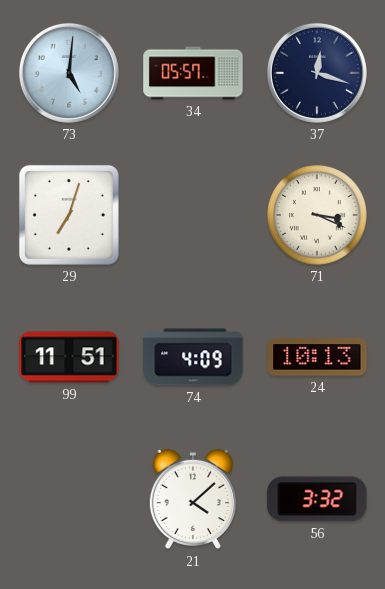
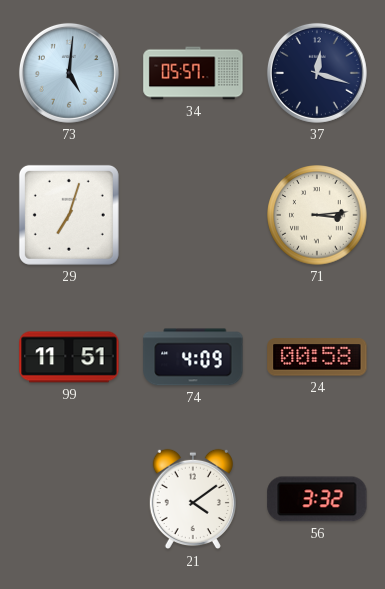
71: 3:19 -> 3:14
24: 10:13 -> 00:58
21: 4:08 -> 4:09
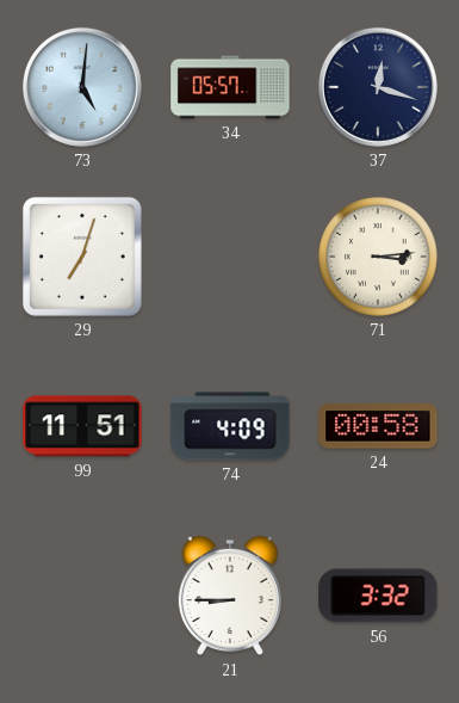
21: 4:09 -> 8:45
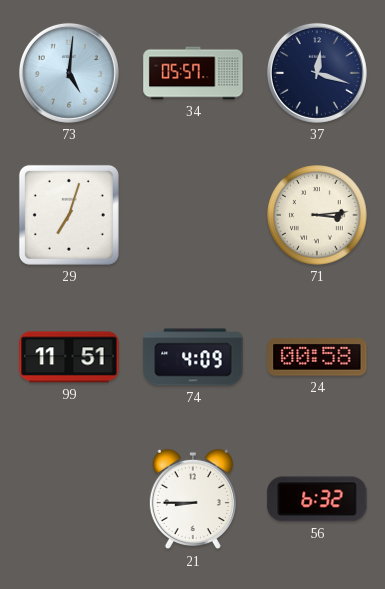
56: 3:32 -> 6:32
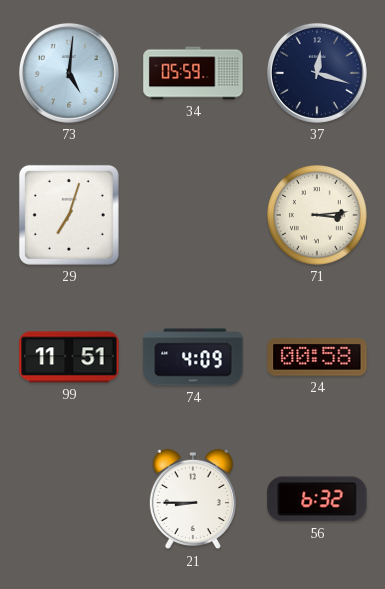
34: 05:57 -> 05:59
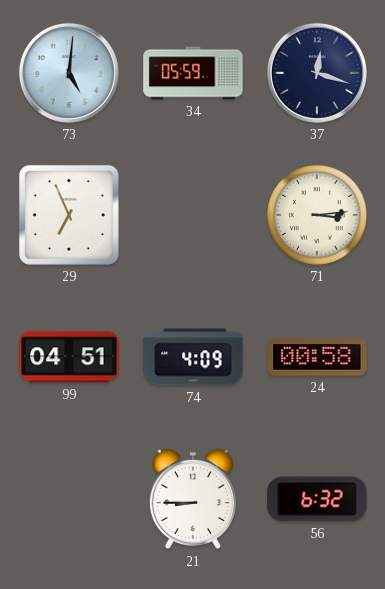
29: 7:03 -> 6:56
99: 11:51 -> 04:51
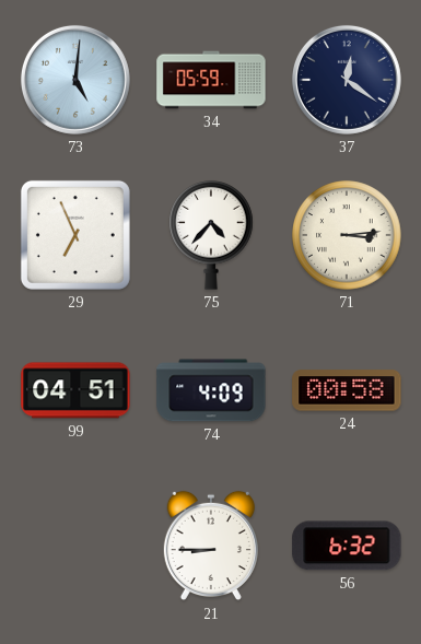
37: 12:18 -> 12:21
75: none -> 4:37
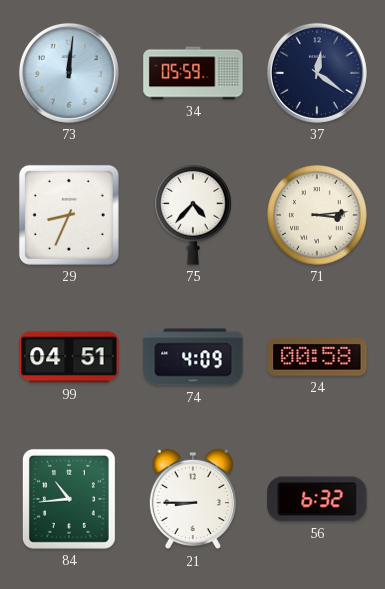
73: 5:01 -> 12:01
29: 6:56 -> 8:34
84: none -> 10:44
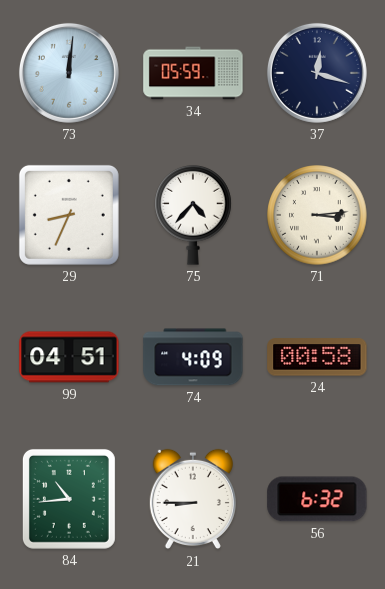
37: 12:21 -> 12:18
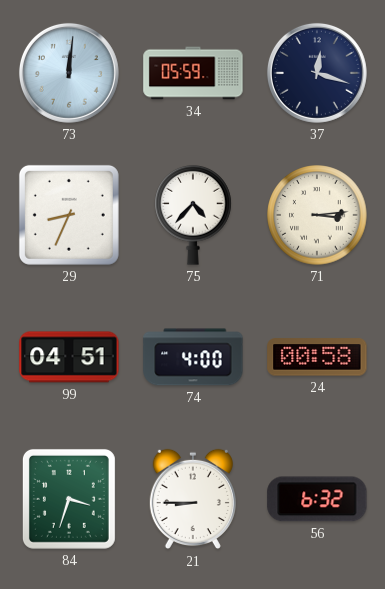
74: 4:09 -> 4:00
84: 10:44 -> 3:33
